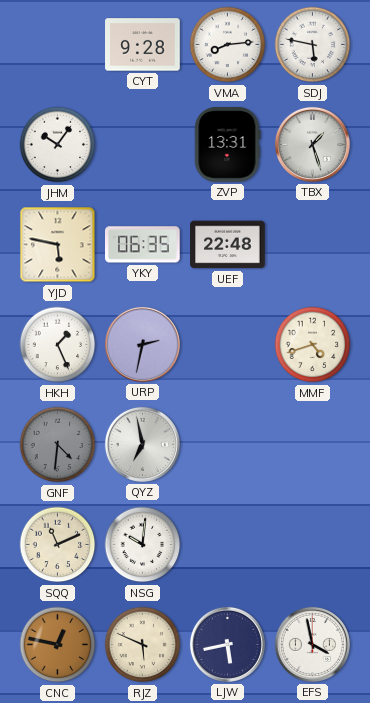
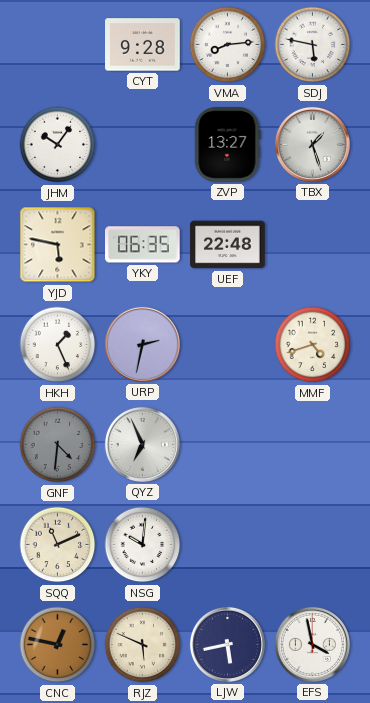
ZVP: 13:31 -> 13:27
QYZ: 6:58 -> 6:56
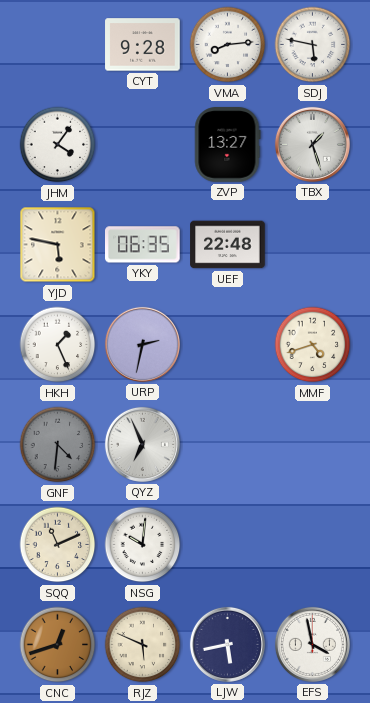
JHM: 10:06 -> 4:06
CNC: 12:47 -> 12:42
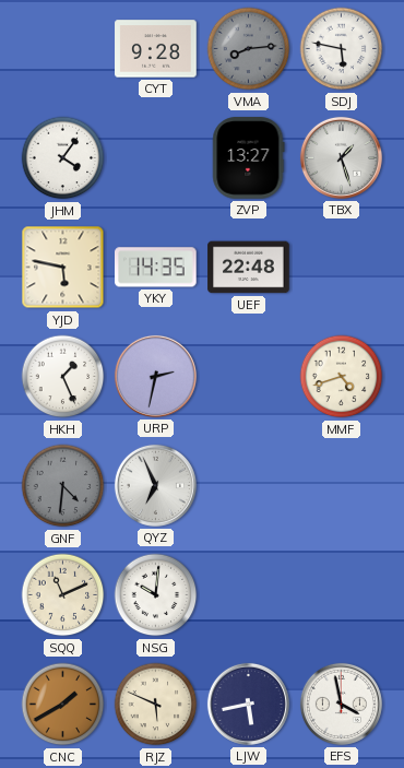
VMA dial: white -> grey
YKY: 06:35 -> 14:35
CNC: 12:42 -> 1:40
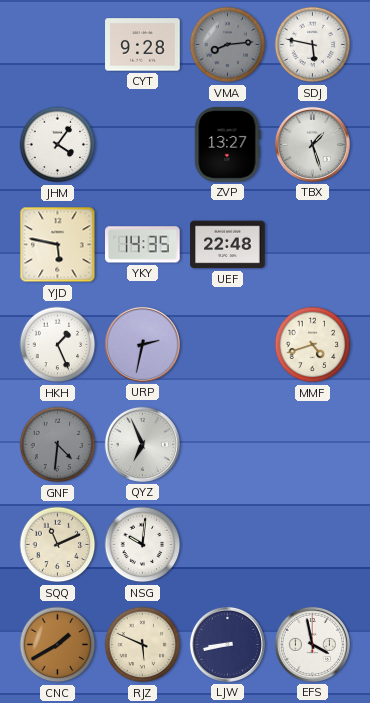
LJW: 5:43 -> 8:43
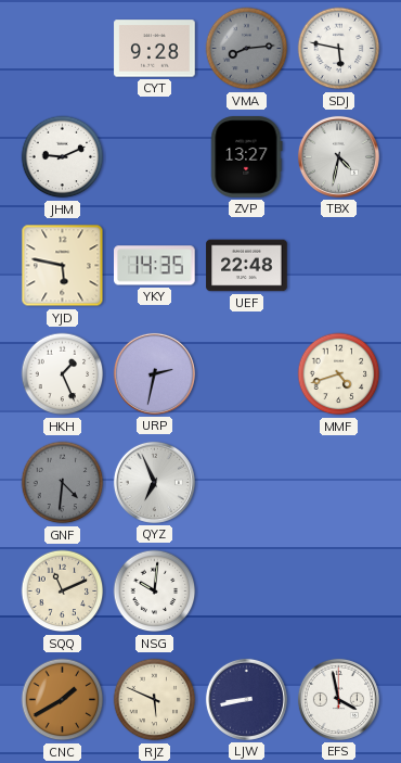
JHM: 4:06 -> 9:11
TBX: 1:27 -> 4:32
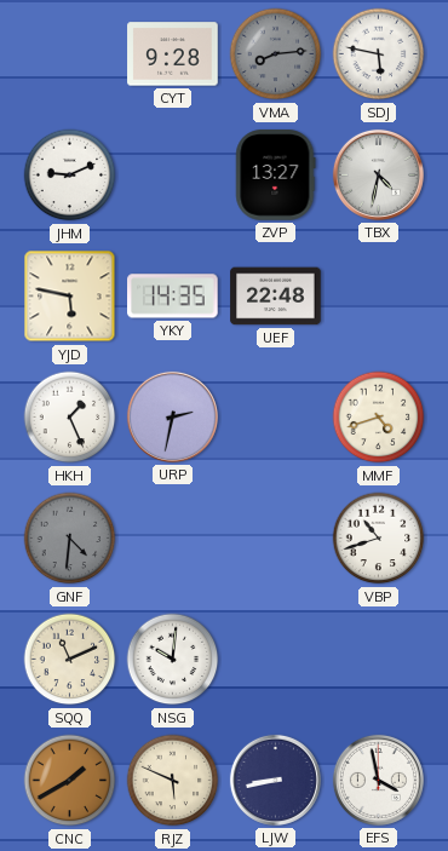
QYZ: 6:56 -> none
VBP: none -> 10:42
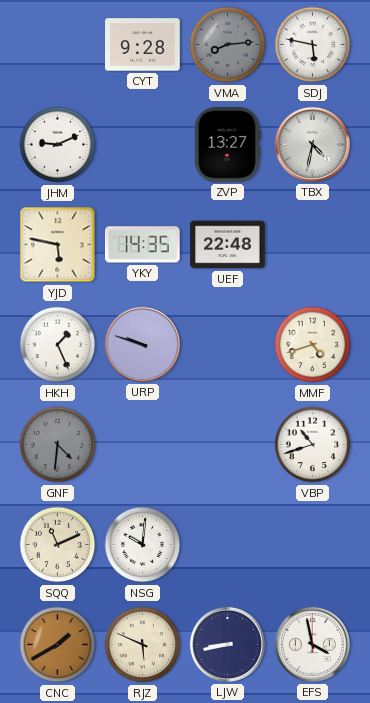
URP: 2:32 -> 9:48
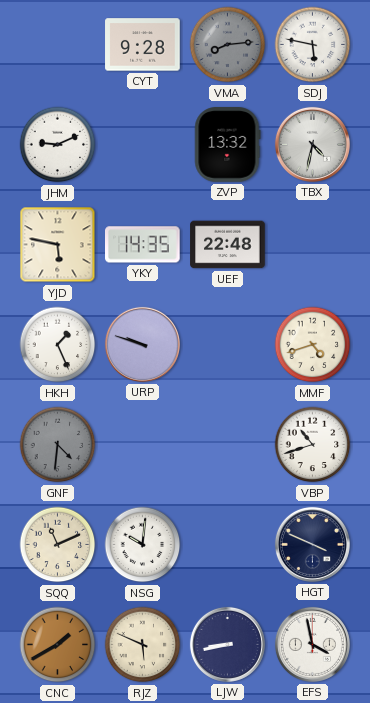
ZVP: 13:27 -> 13:32
HGT: none -> 3:49
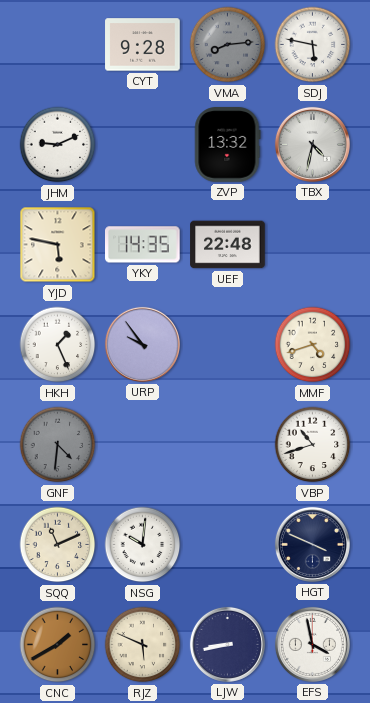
URP: 9:48 -> 9:54
